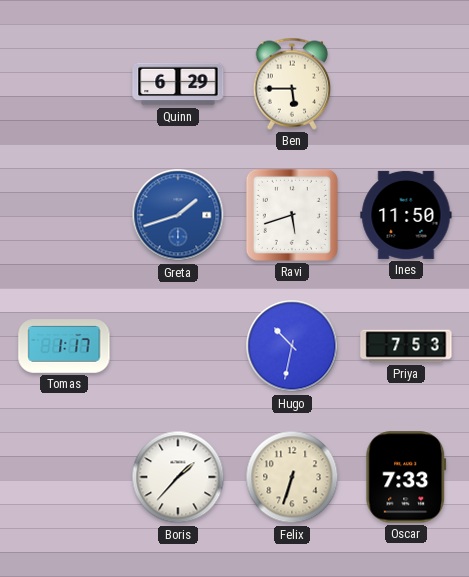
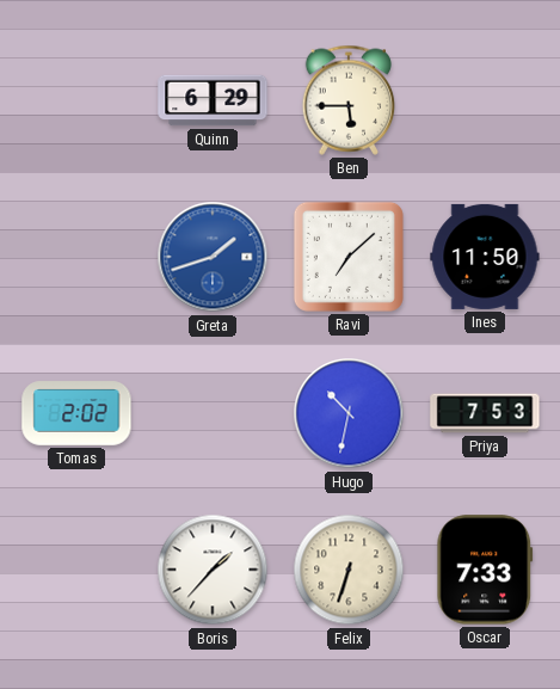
Ravi: 5:42 -> 7:08
Tomas: 1:17 -> 2:02
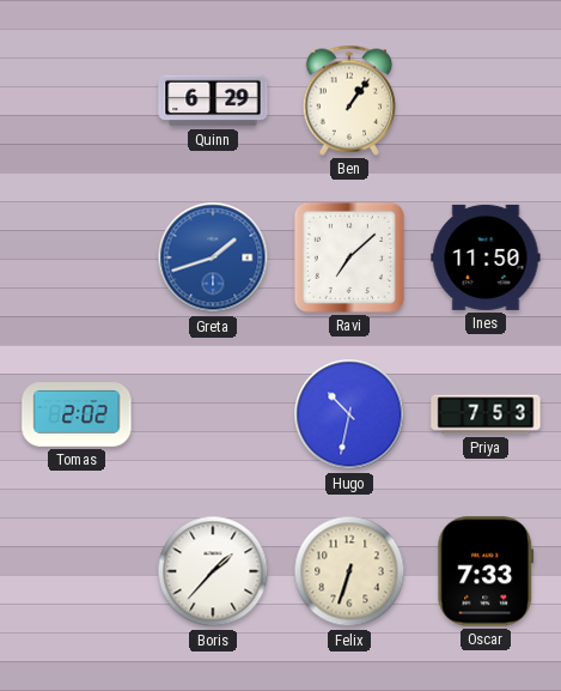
Ben: 5:45 -> 1:06
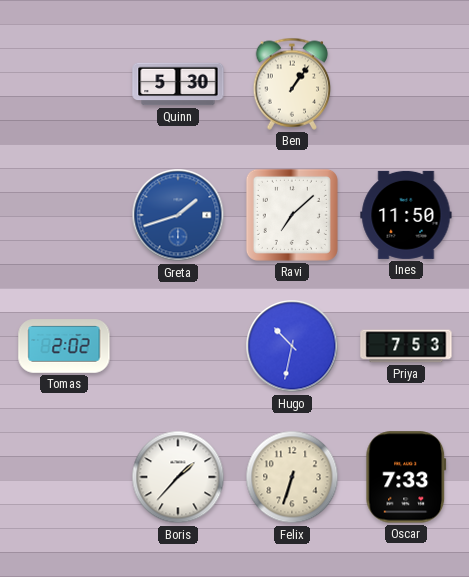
Quinn: 6:29 -> 5:30
